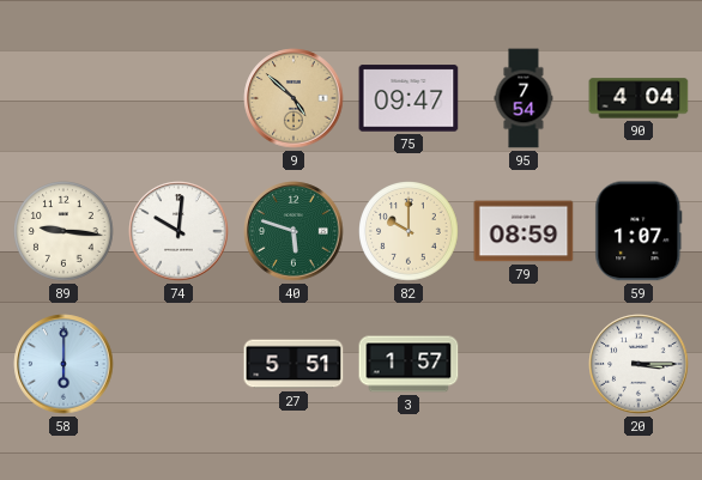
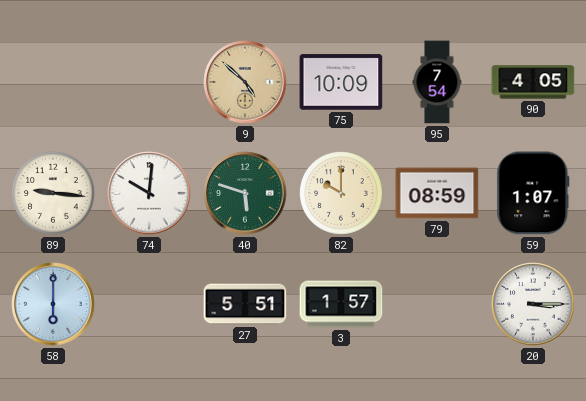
75: 09:47 -> 10:09
90: 4:04 -> 4:05
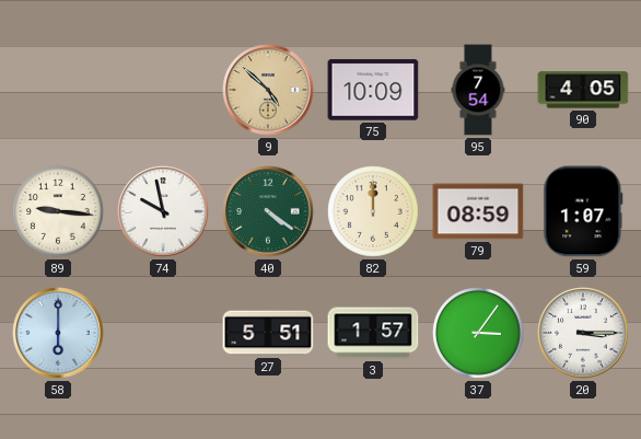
74: 10:01 -> 9:58
40: 5:48 -> 4:21
82: 10:00 -> 12:00
37: none -> 3:06
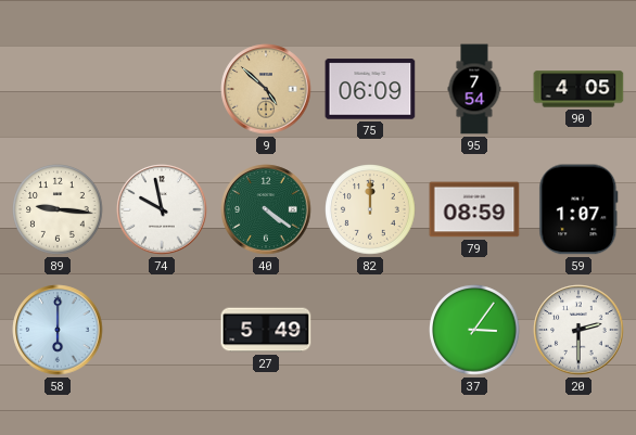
75: 10:09 -> 06:09
27: 5:51 -> 5:49
3: 1:57 -> none
20: 3:15 -> 2:30
